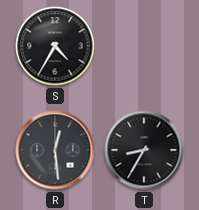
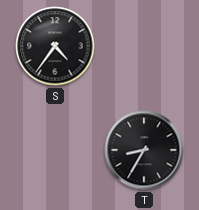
S: 4:35 -> 4:36
R: 12:29 -> none
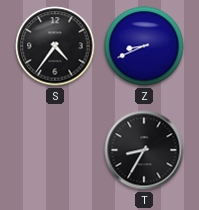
Z: none -> 8:41
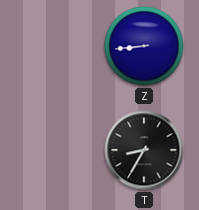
S: 4:36 -> none
Z: 8:41 -> 8:44
